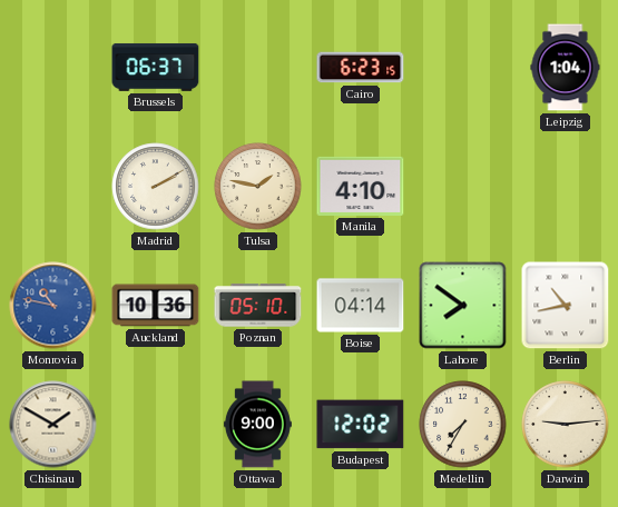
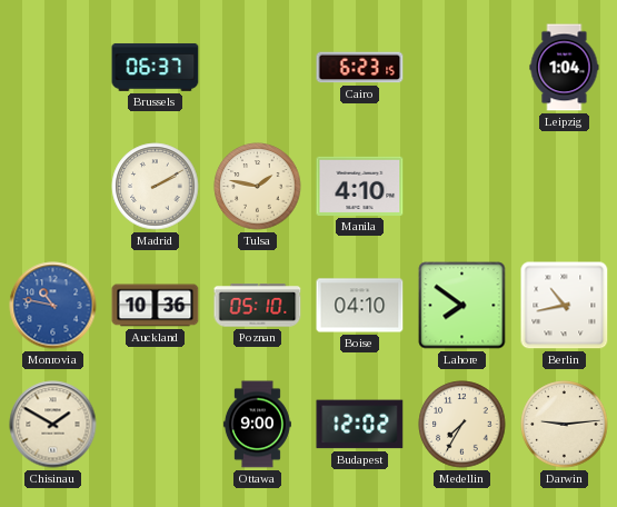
Boise: 04:14 -> 04:10
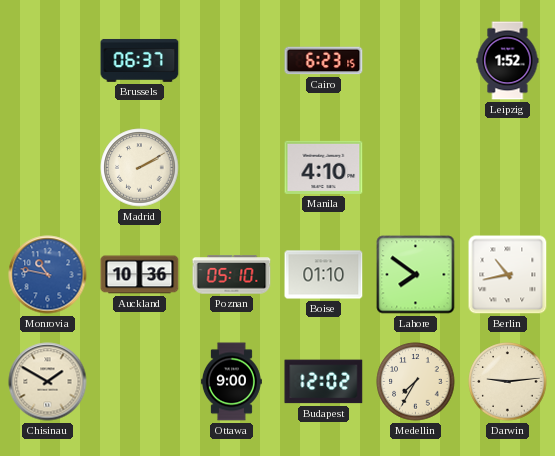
Leipzig: 1:04 -> 1:52
Tulsa: 1:47 -> none
Boise: 04:10 -> 01:10
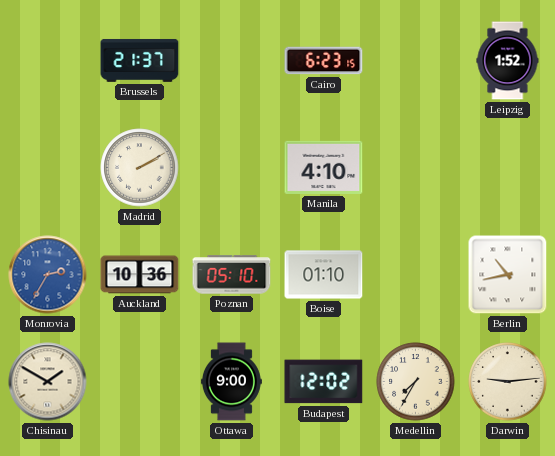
Brussels: 06:37 -> 21:37
Monrovia: 10:47 -> 2:35
Lahore: 7:51 -> none
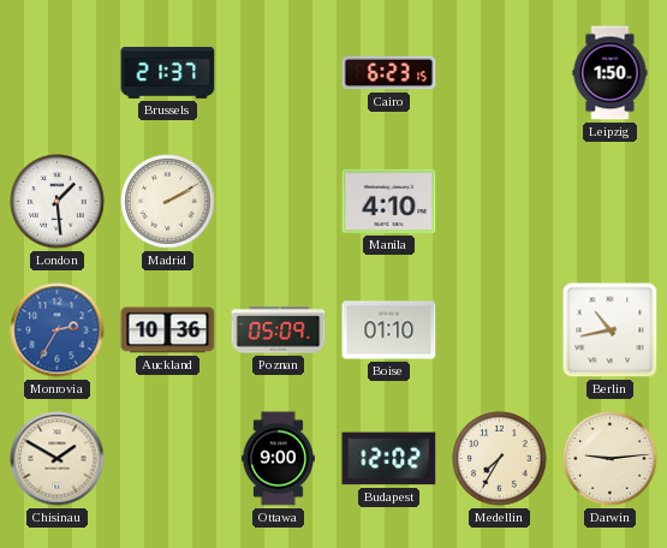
Leipzig: 1:52 -> 1:50
London: none -> 1:29
Poznan: 05:10 -> 05:09
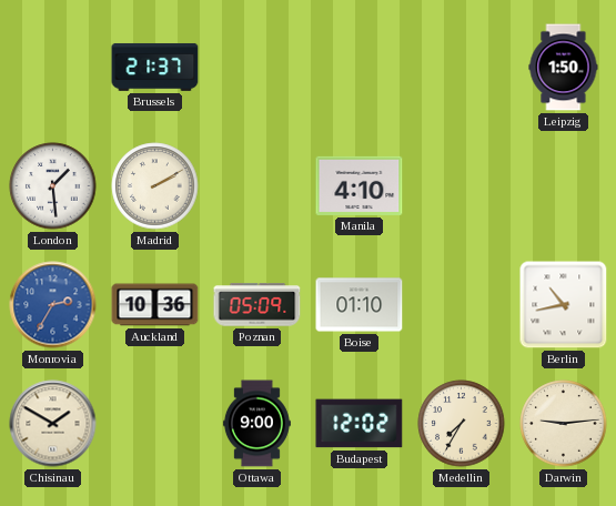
Cairo: 6:23 -> none
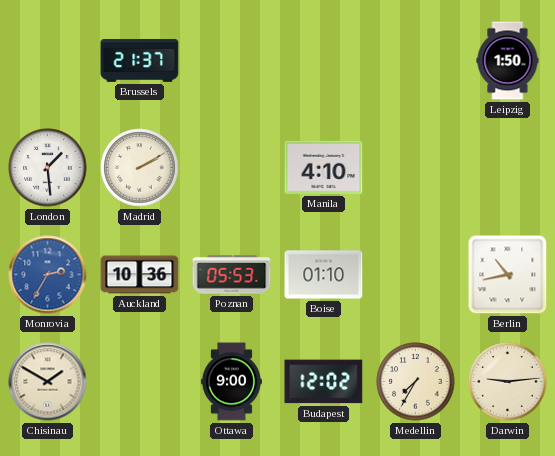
Poznan: 05:09 -> 05:53
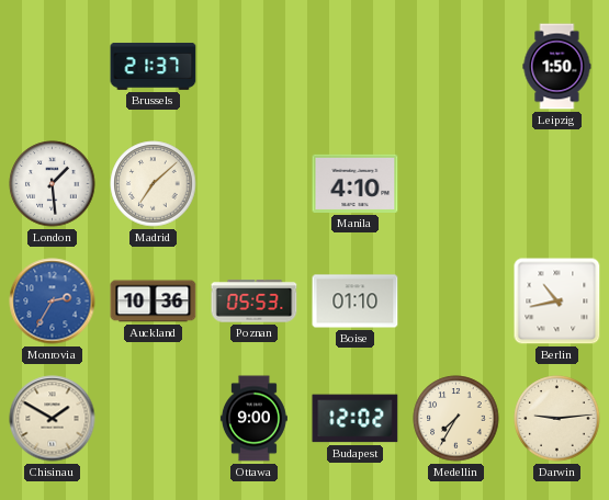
Madrid: 2:10 -> 7:08
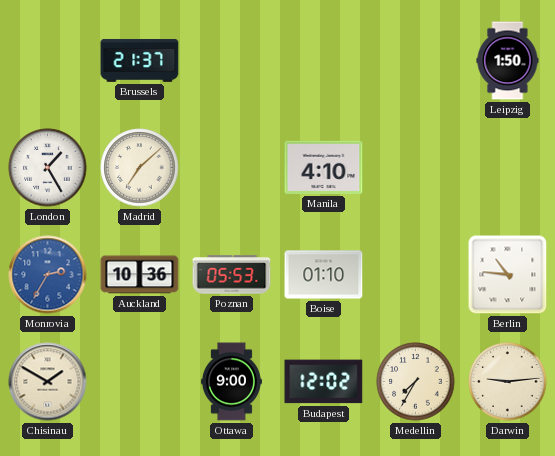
London: 1:29 -> 1:25
Berlin: 10:43 -> 10:46
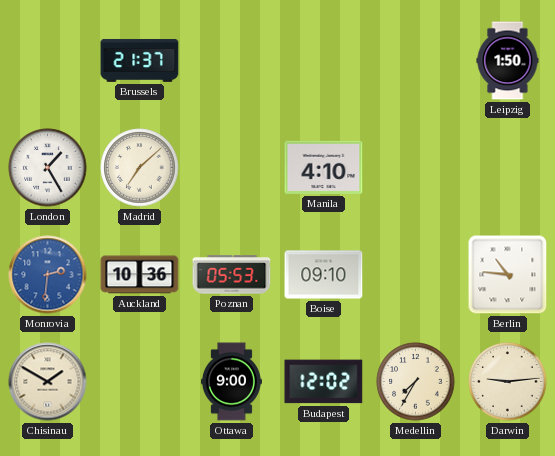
Monrovia: 2:35 -> 2:31
Boise: 01:10 -> 09:10
